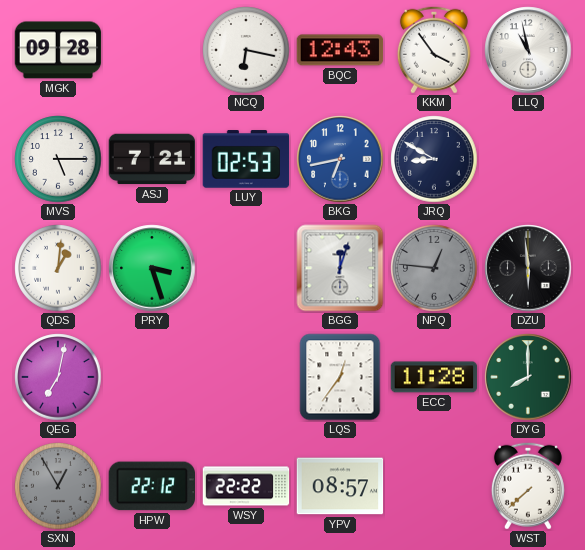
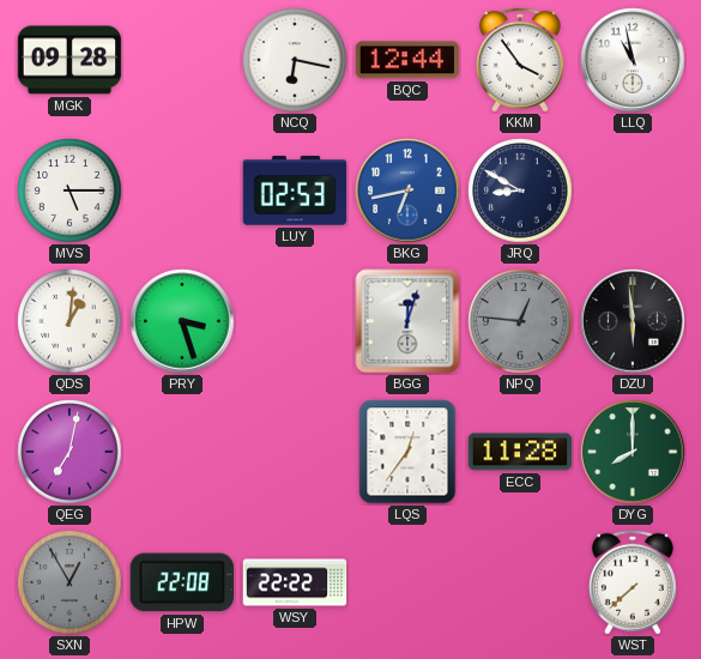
BQC: 12:43 -> 12:44
ASJ: 7:21 -> none
HPW: 22:12 -> 22:08
YPV: 08:57 -> none
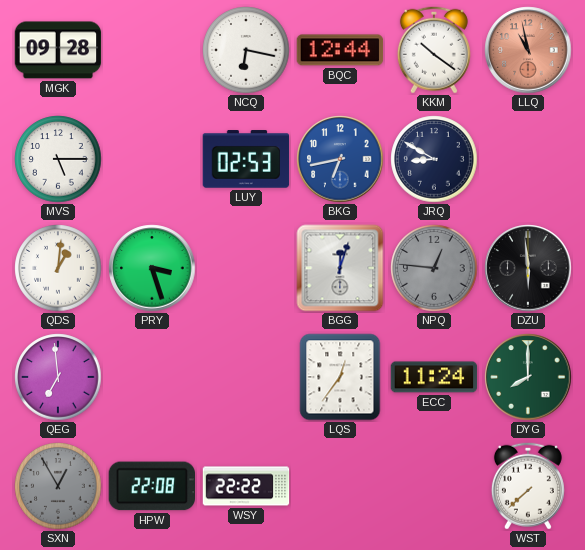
KKM: 3:54 -> 10:21
LLQ dial: white -> salmon
QEG: 7:02 -> 6:59
ECC: 11:28 -> 11:24
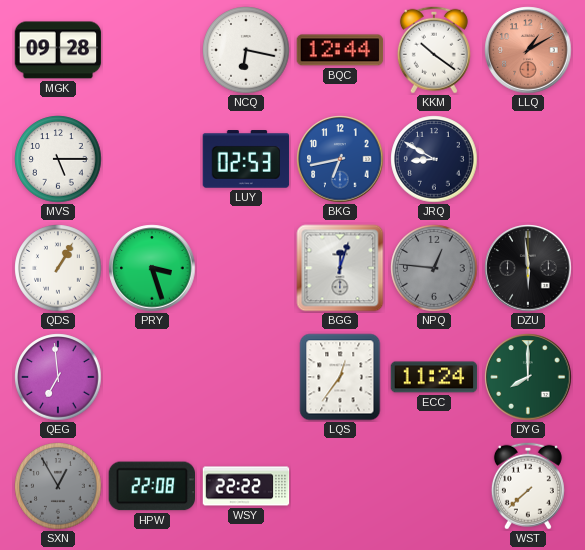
LLQ: 10:58 -> 1:10
QDS: 1:01 -> 1:05
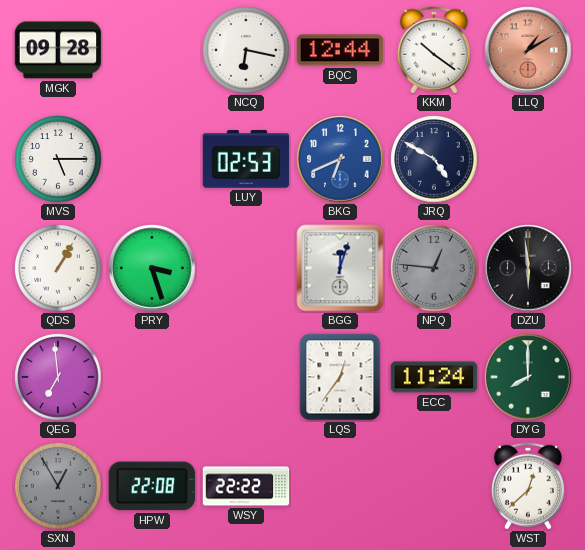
BKG: 6:43 -> 6:41
JRQ: 8:50 -> 4:50
WST: 7:38 -> 12:38
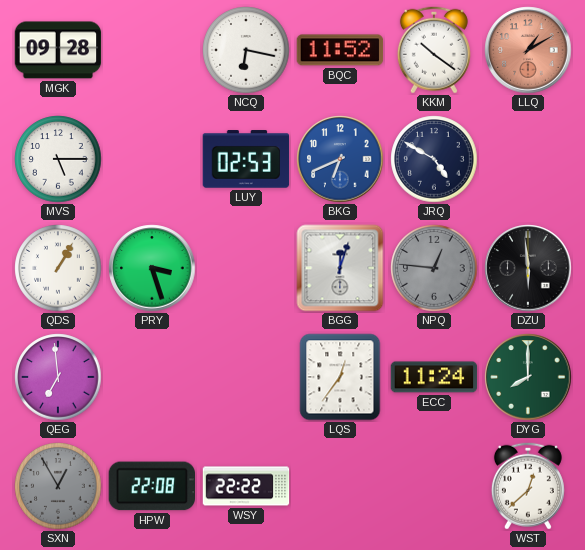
BQC: 12:44 -> 11:52
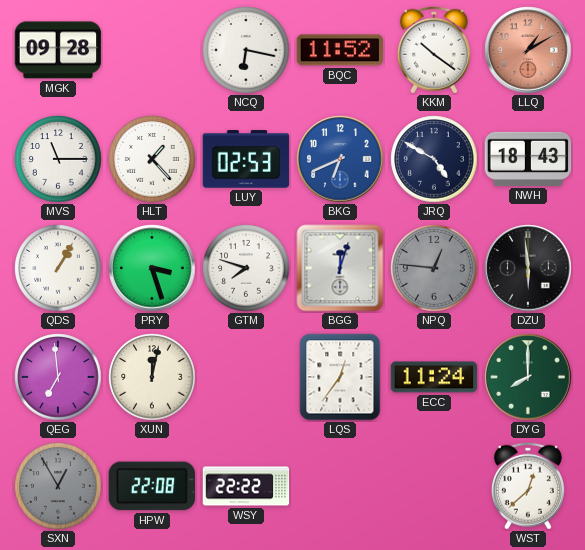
MVS: 5:15 -> 11:15
HLT: none -> 1:23
NWH: none -> 18:43
GTM: none -> 7:48
XUN: none -> 12:02
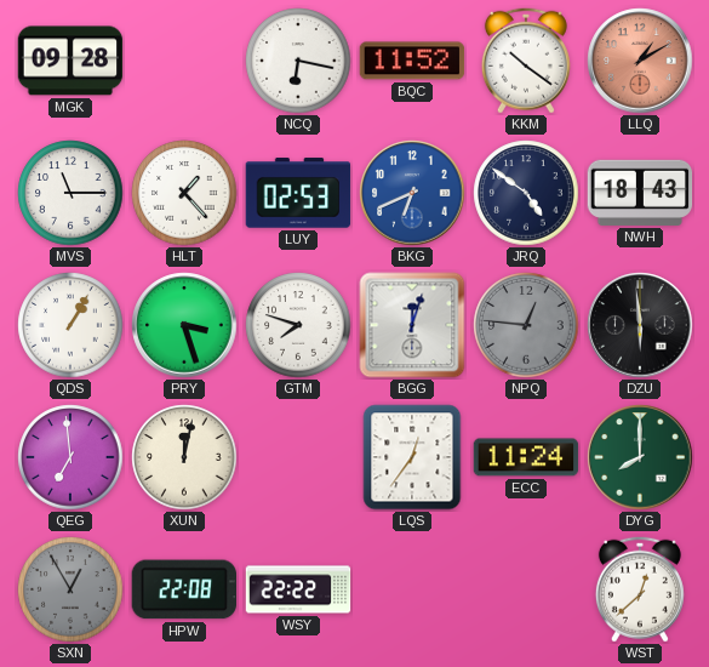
JRQ: 4:50 -> 4:51
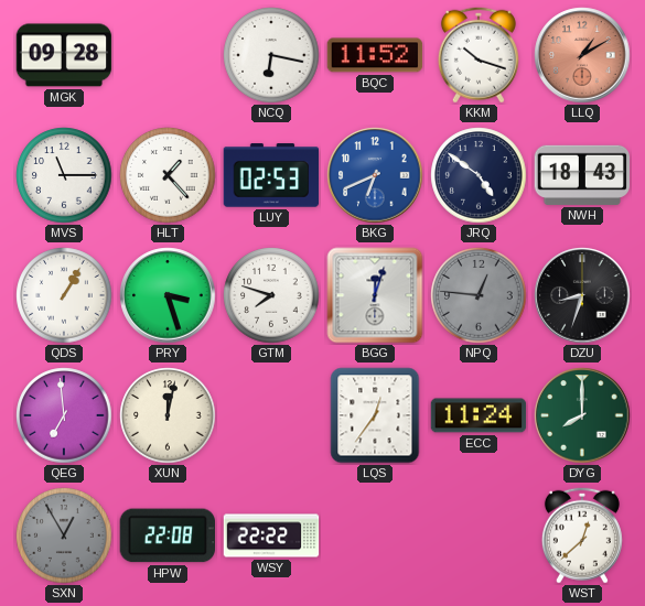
KKM: 10:21 -> 10:18
DZU: 5:59 -> 8:33
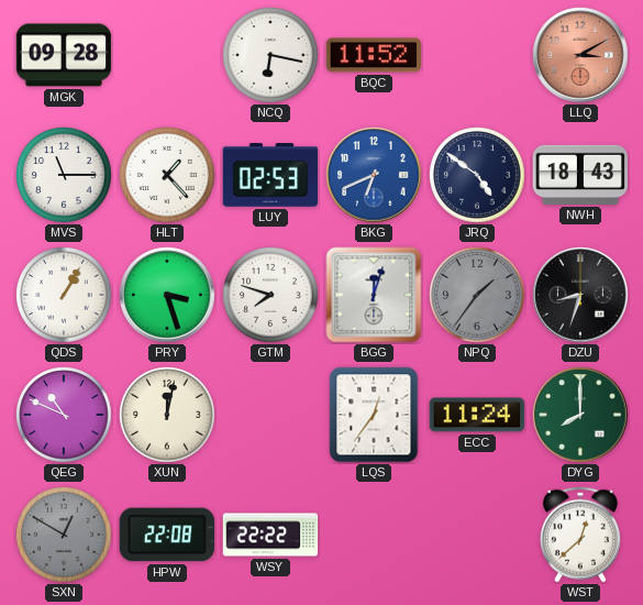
KKM: 10:18 -> none
LLQ: 1:10 -> 3:10
NPQ: 12:46 -> 1:36
QEG: 6:59 -> 10:49
SXN: 12:55 -> 12:50
